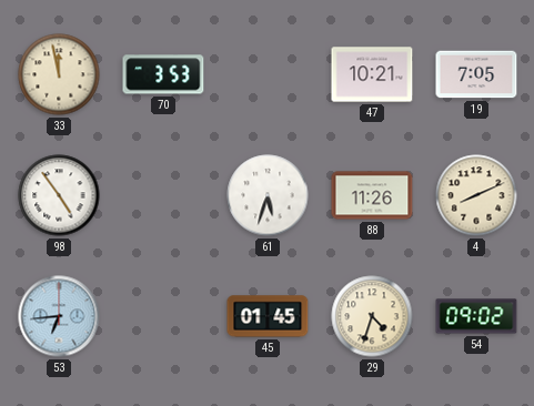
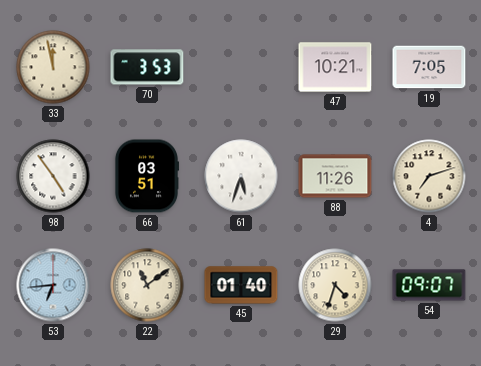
66: none -> 03:51
4: 8:11 -> 7:12
22: none -> 11:09
45: 01:45 -> 01:40
54: 09:02 -> 09:07
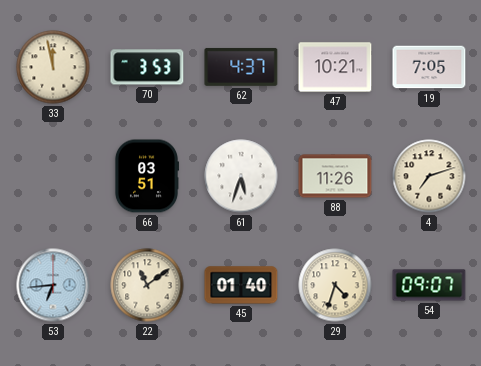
62: none -> 4:37
98: 4:54 -> none
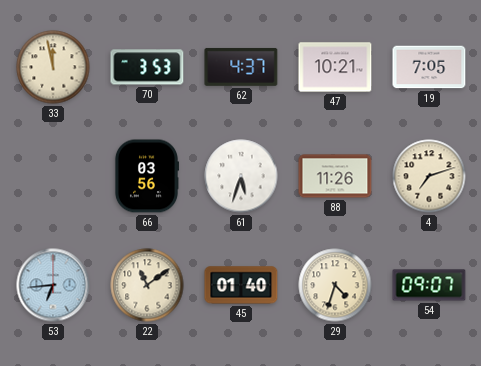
66: 03:51 -> 03:56
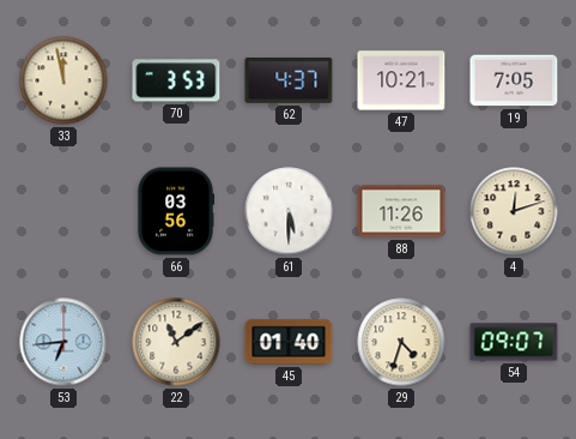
61: 5:33 -> 5:30
4: 7:12 -> 12:12
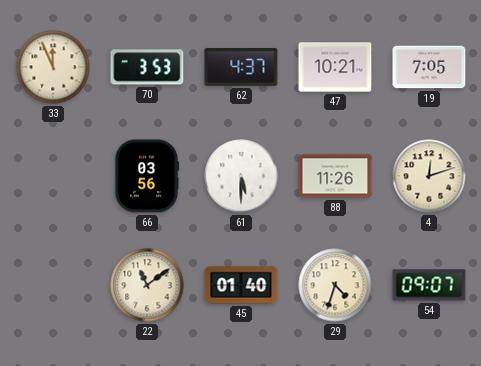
33: 11:58 -> 11:56
53: 6:44 -> none
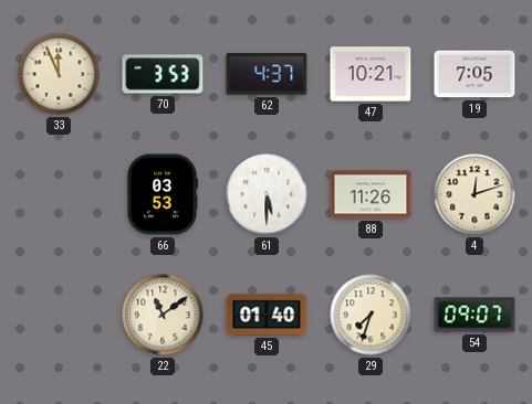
66: 03:56 -> 03:53
29: 4:33 -> 7:33
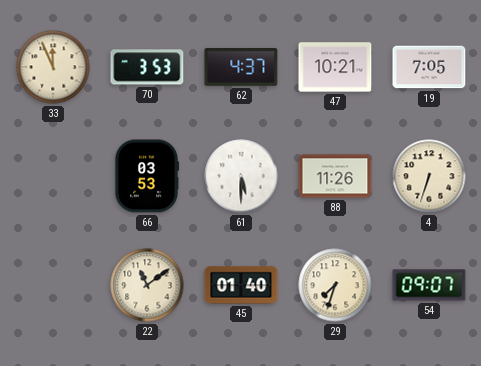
4: 12:12 -> 6:33
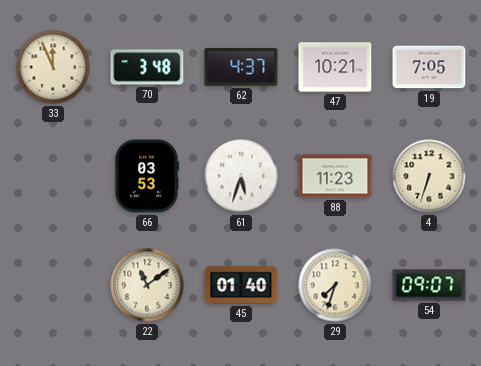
70: 3:53 -> 3:48
61: 5:30 -> 5:33
88: 11:26 -> 11:23
